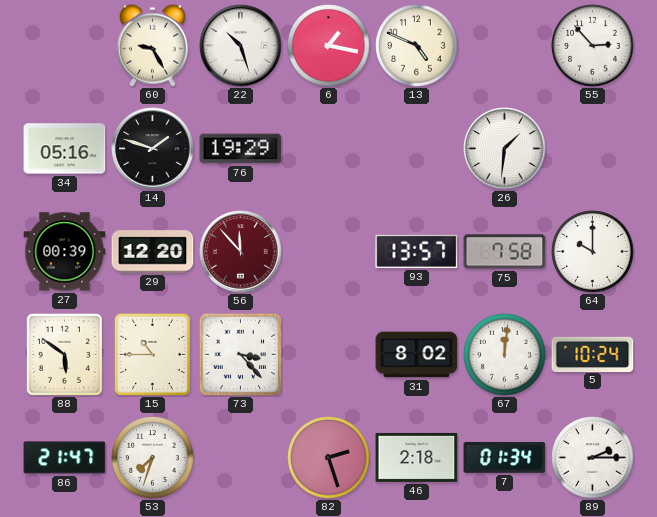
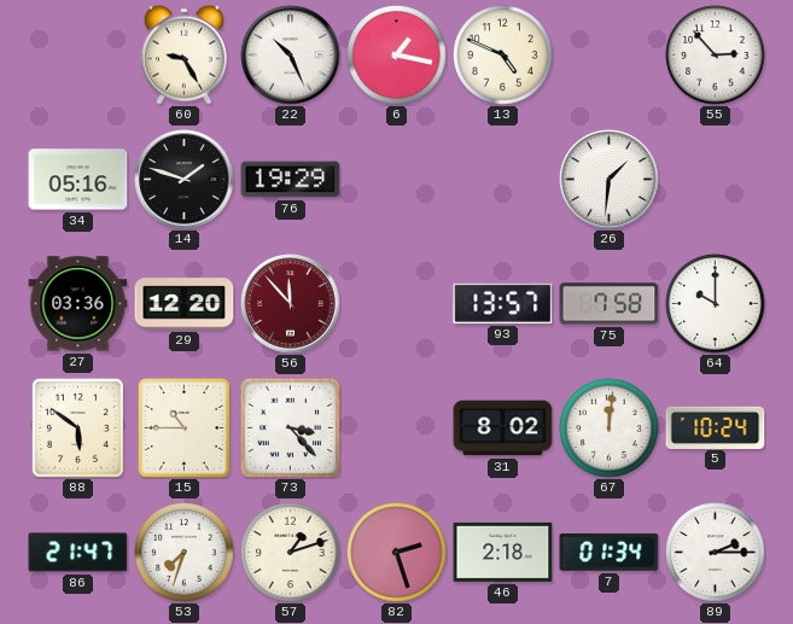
22: 10:27 -> 10:26
27: 00:39 -> 03:36
57: none -> 1:12
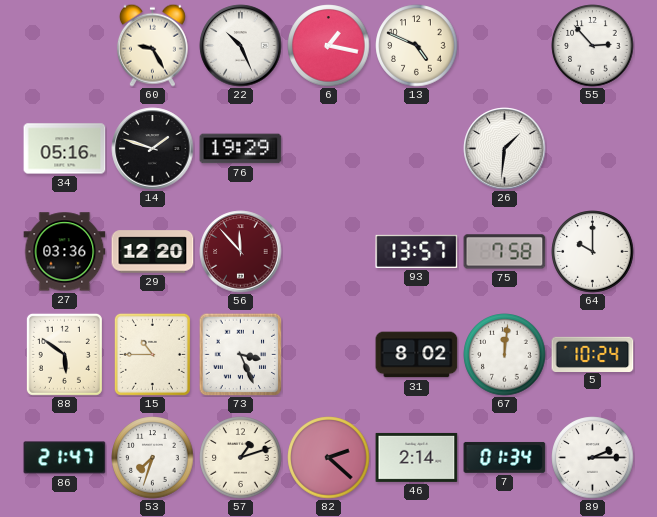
73: 3:23 -> 3:26
82: 2:27 -> 2:22
46: 2:18 -> 2:14
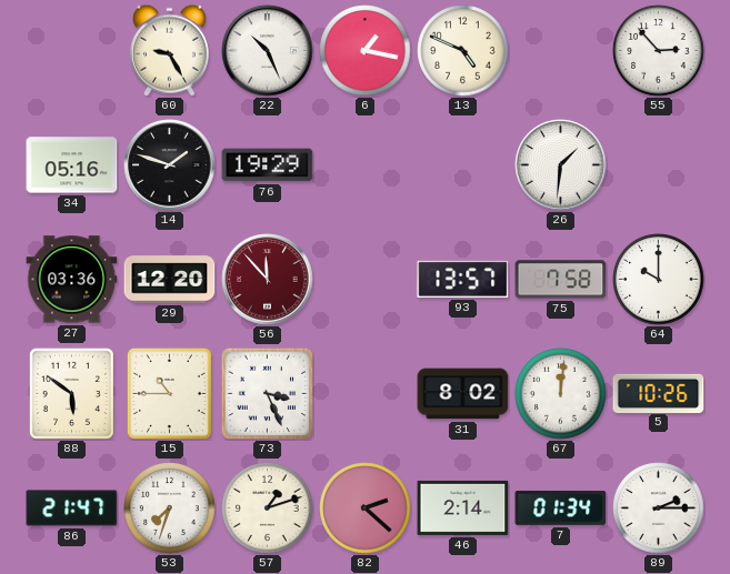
5: 10:24 -> 10:26
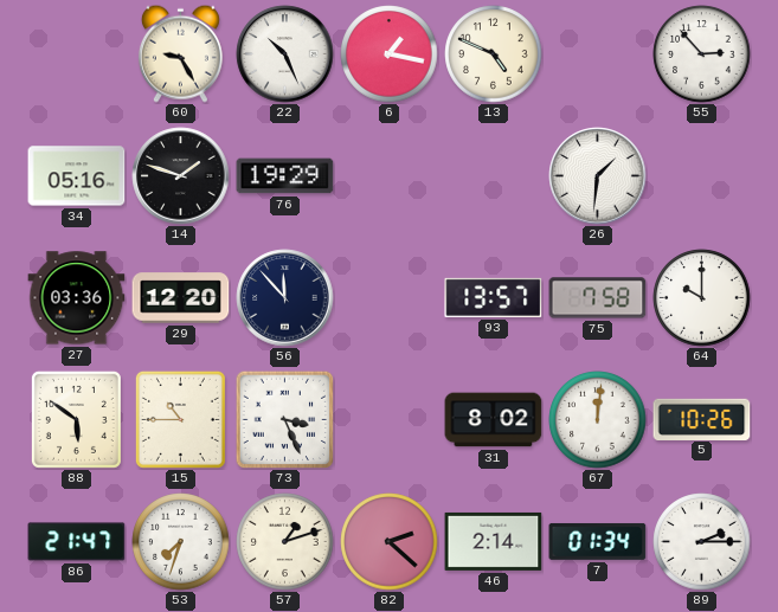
56 dial: burgundy -> navy
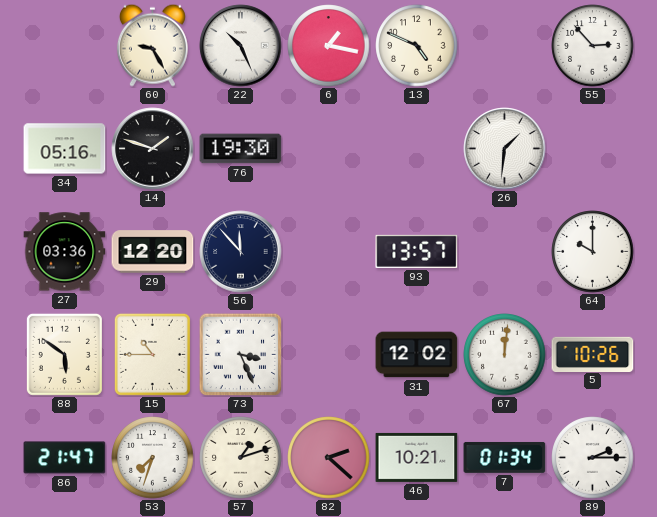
76: 19:29 -> 19:30
75: 7:58 -> none
31: 8:02 -> 12:02
46: 2:14 -> 10:21
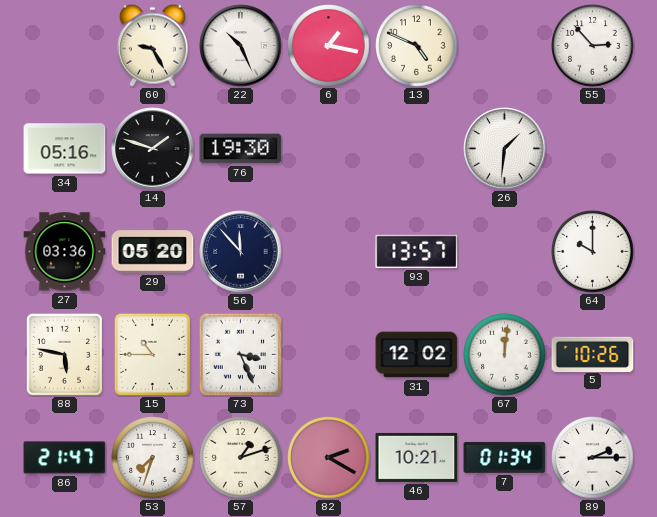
29: 12:20 -> 05:20
88: 5:51 -> 5:47
82: 2:22 -> 2:20
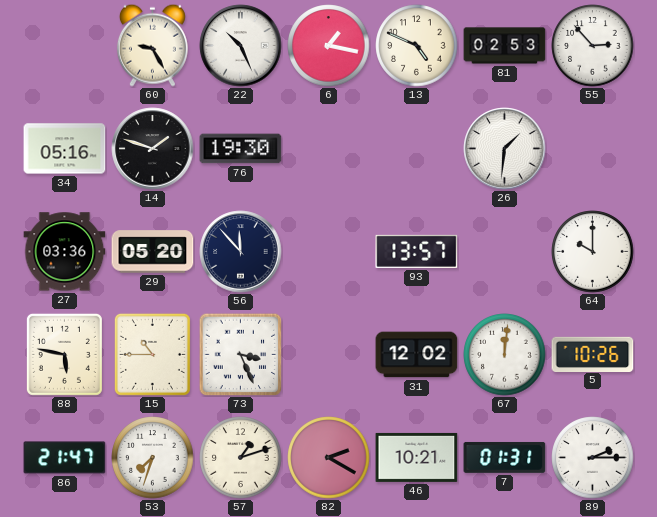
81: none -> 02:53
7: 01:34 -> 01:31
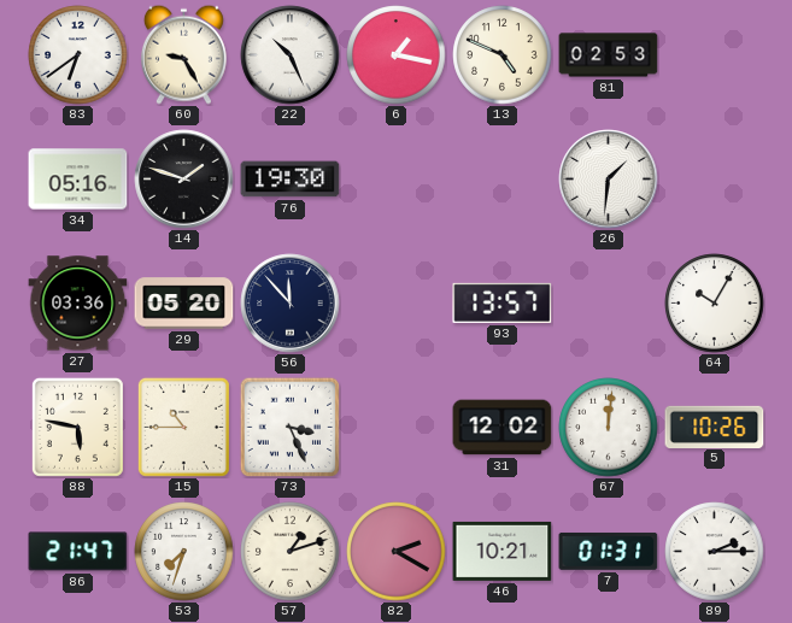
83: none -> 6:39
55: 2:53 -> none
64: 10:00 -> 10:05
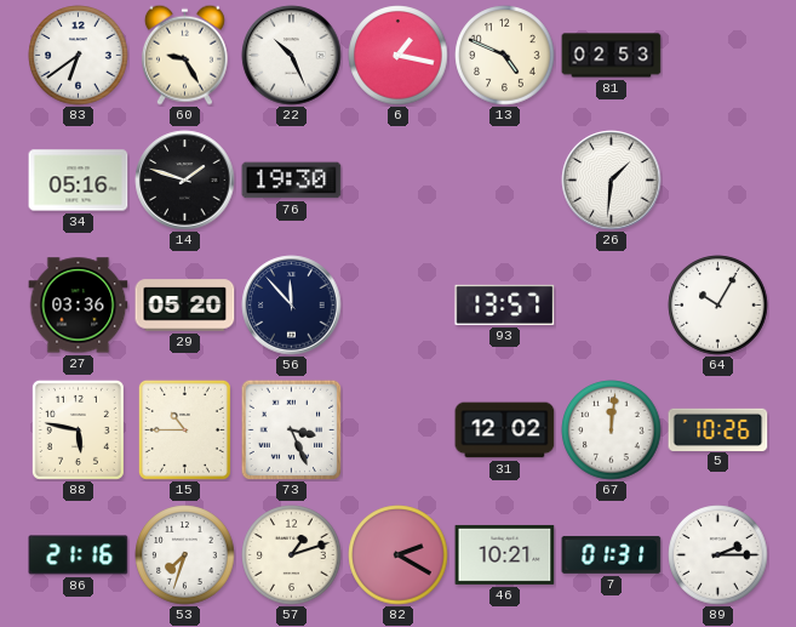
86: 21:47 -> 21:16
